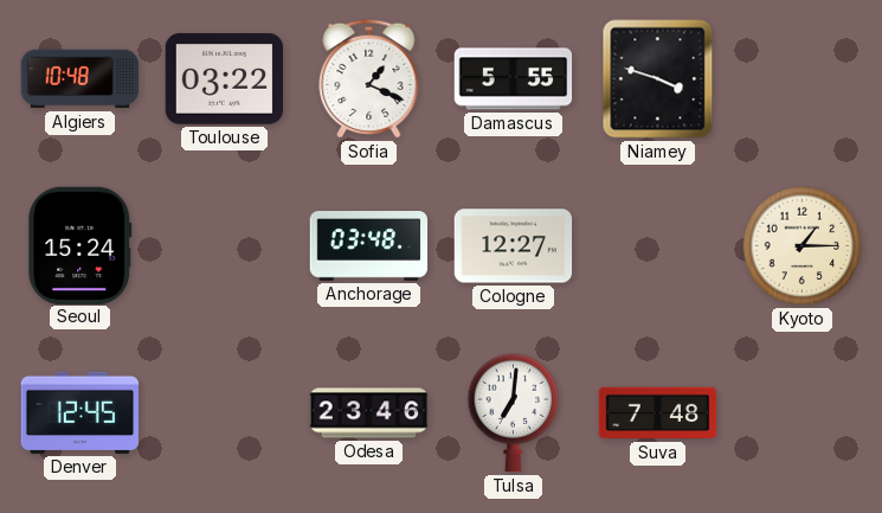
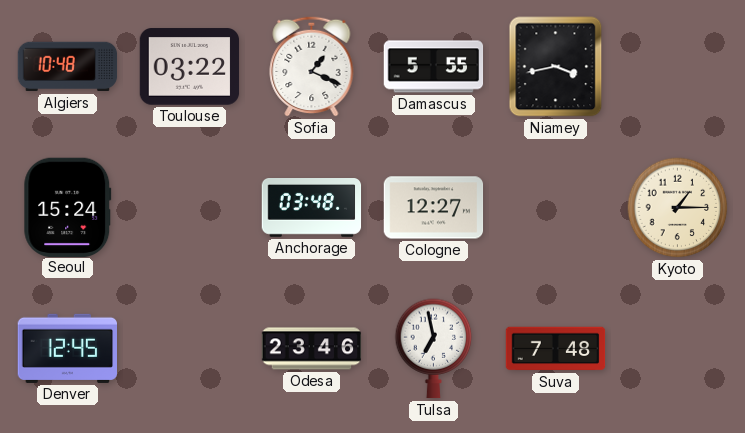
Niamey: 3:48 -> 3:43
Tulsa: 7:01 -> 6:58
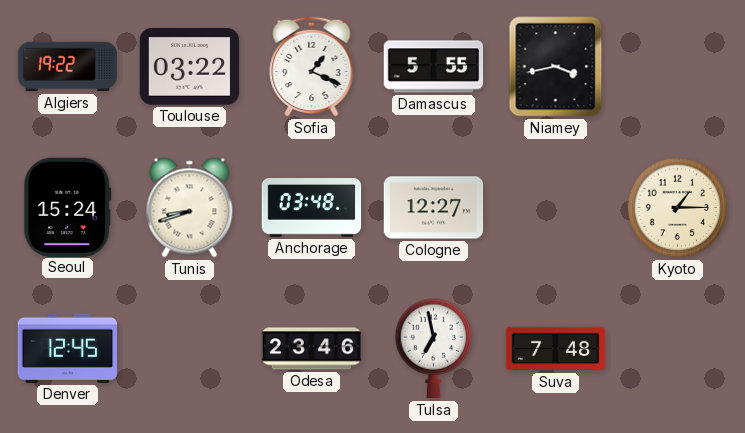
Algiers: 10:48 -> 19:22
Tunis: none -> 8:42
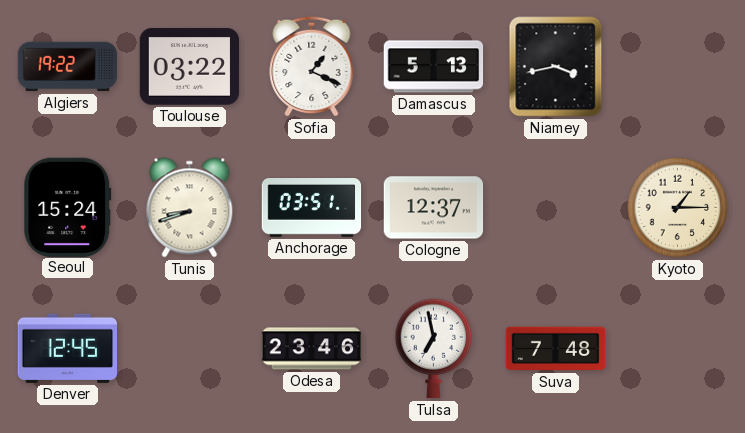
Damascus: 5:55 -> 5:13
Anchorage: 03:48 -> 03:51
Cologne: 12:27 -> 12:37
